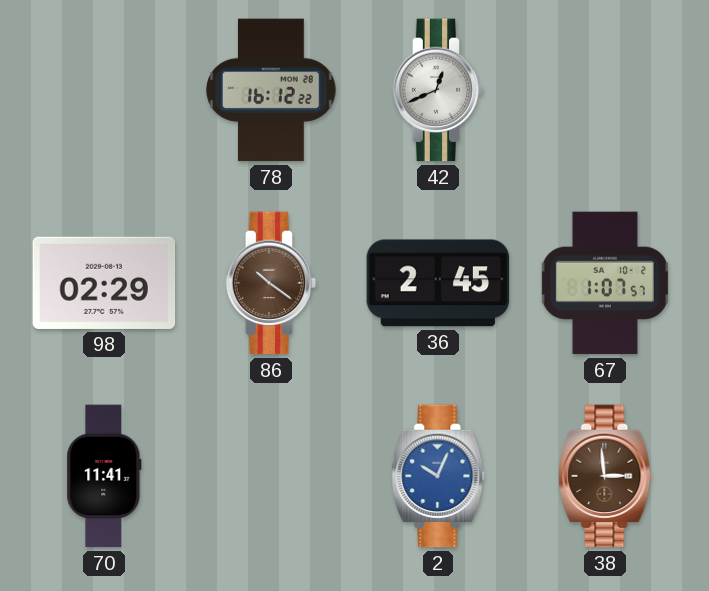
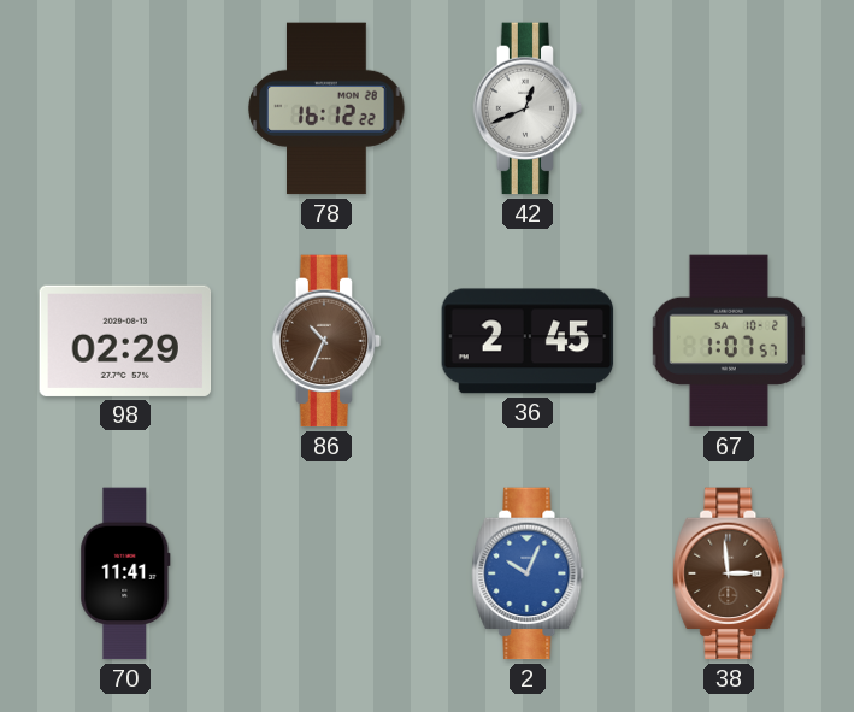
86: 10:21 -> 10:34
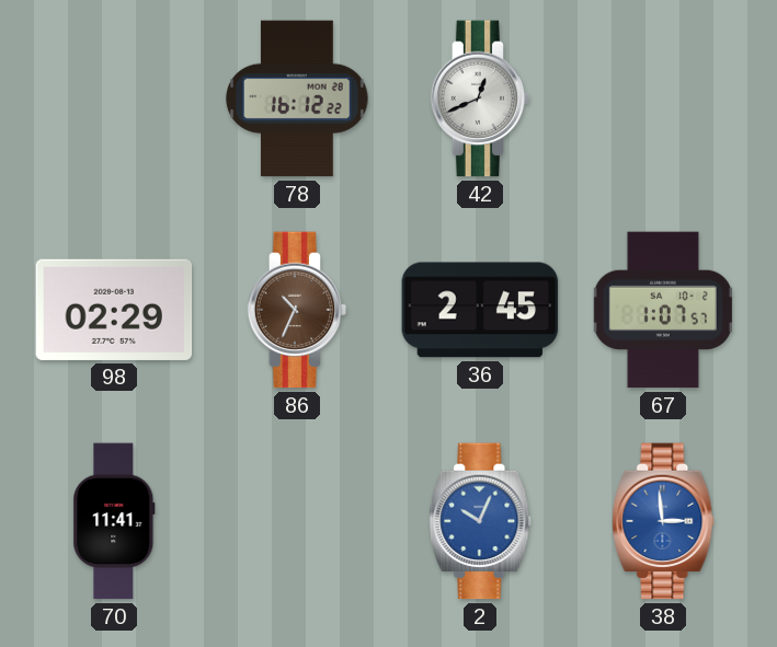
38 dial: brown -> blue
